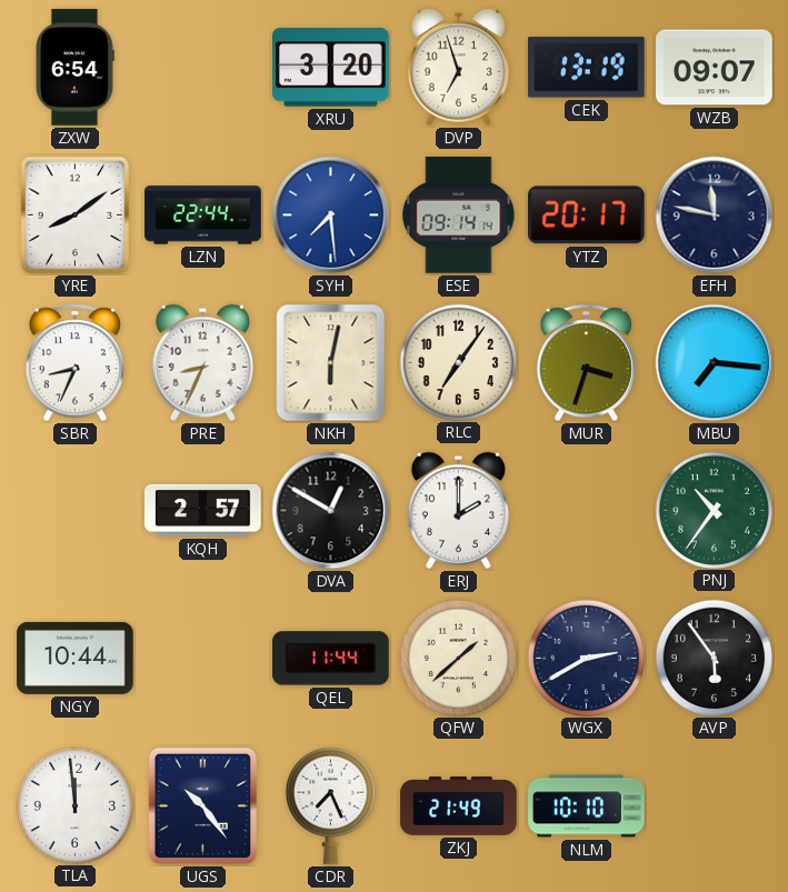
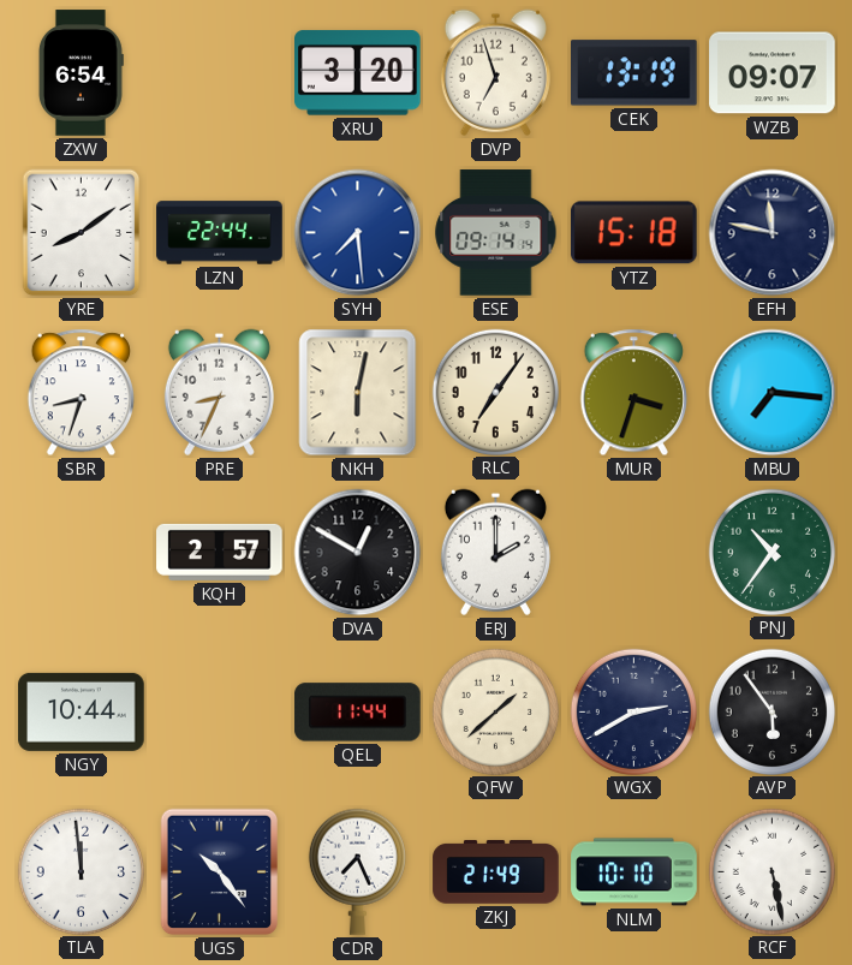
YTZ: 20:17 -> 15:18
SBR: 8:34 -> 8:33
RCF: none -> 5:28
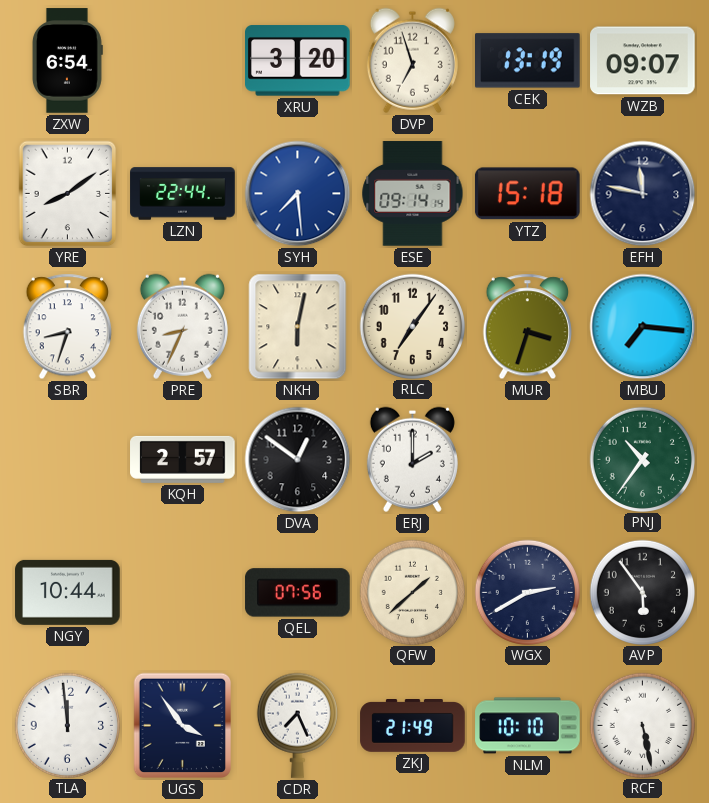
DVA: 12:50 -> 12:51
QEL: 11:44 -> 07:56
UGS: 10:24 -> 3:54
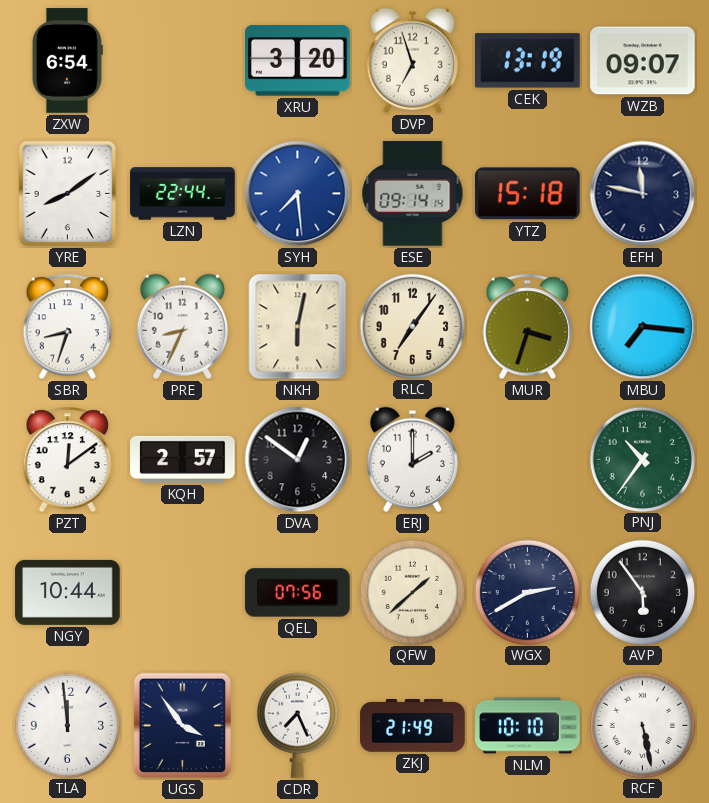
PZT: none -> 12:09
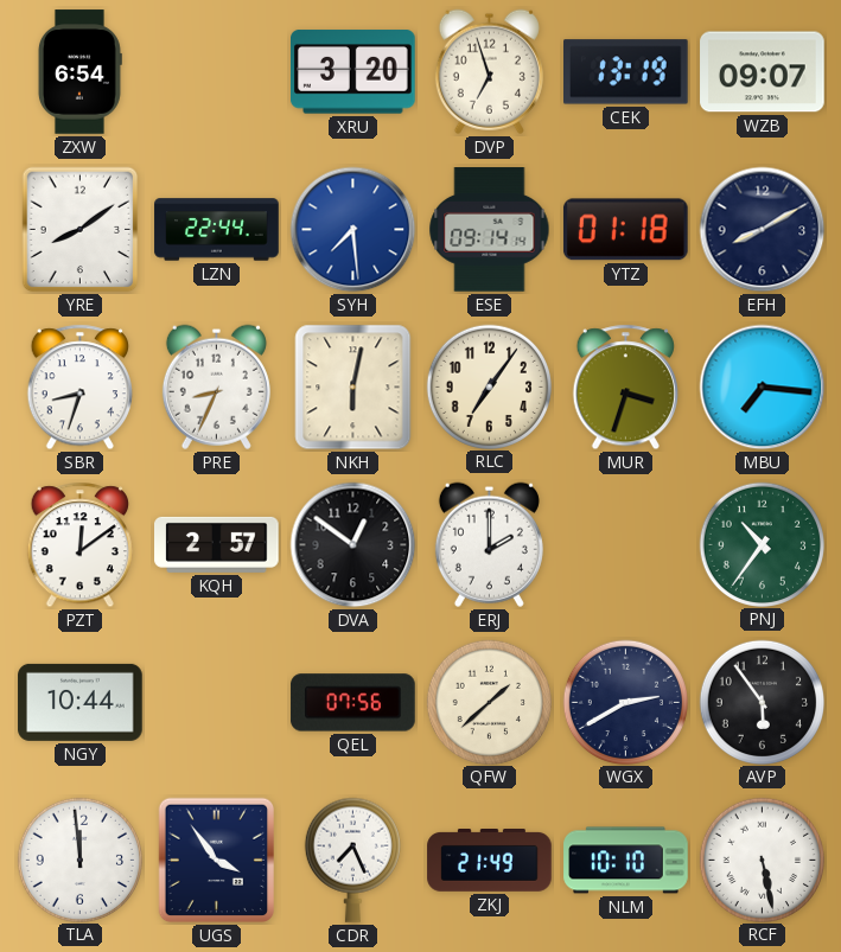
YTZ: 15:18 -> 01:18
EFH: 11:47 -> 8:10
